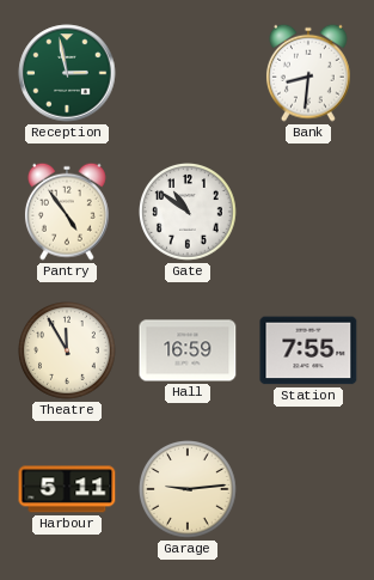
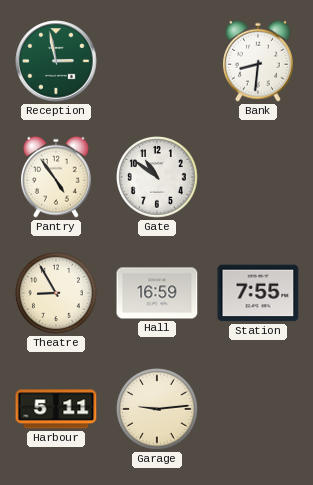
Theatre: 11:55 -> 8:55
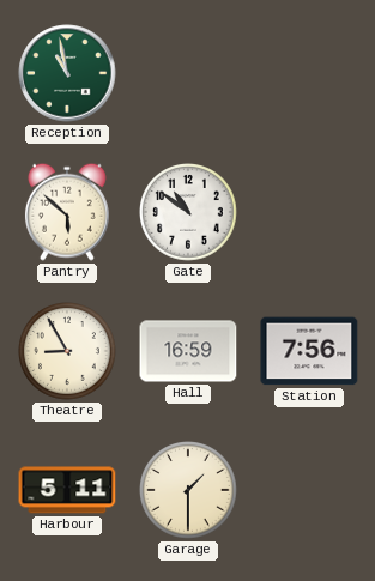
Reception: 2:58 -> 10:58
Bank: 8:31 -> none
Pantry: 4:54 -> 5:52
Station: 7:55 -> 7:56
Garage: 9:14 -> 1:30
